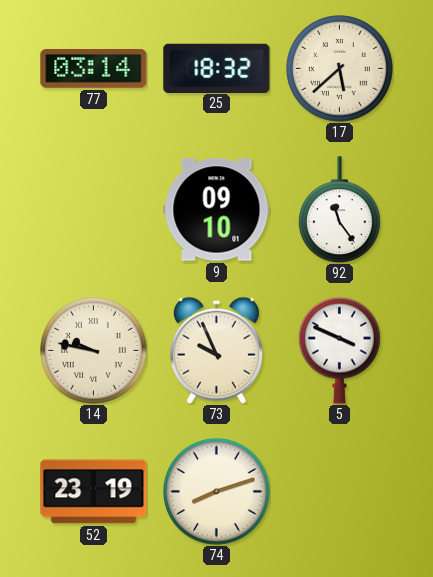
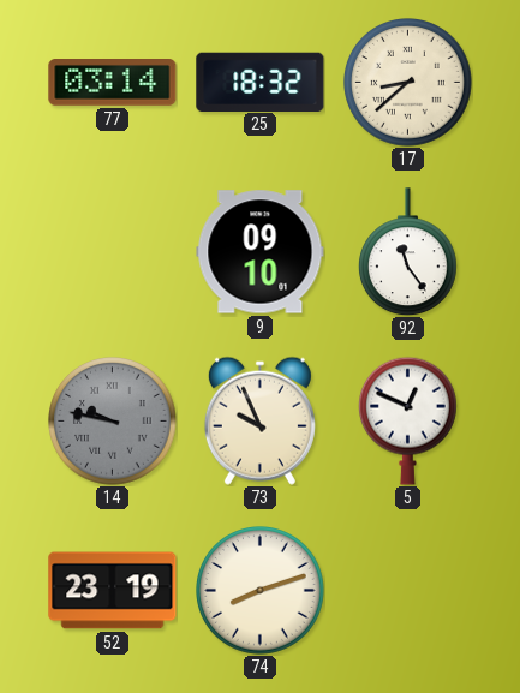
17: 5:38 -> 8:38
14 dial: cream -> grey
5: 3:49 -> 12:49
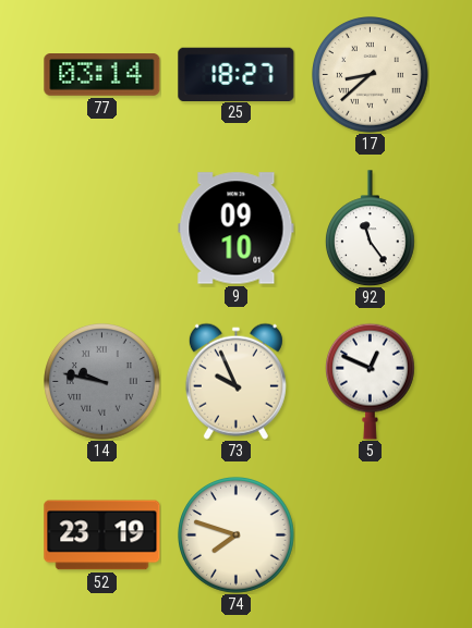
25: 18:32 -> 18:27
74: 8:12 -> 7:48
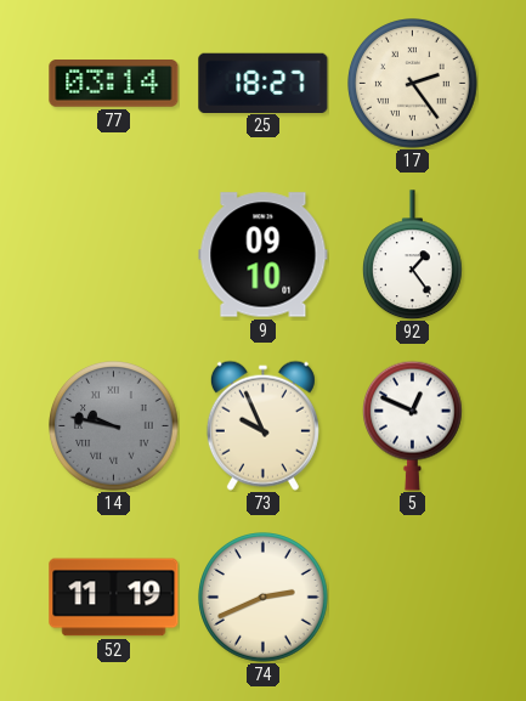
17: 8:38 -> 2:24
92: 11:24 -> 1:24
52: 23:19 -> 11:19
74: 7:48 -> 2:41
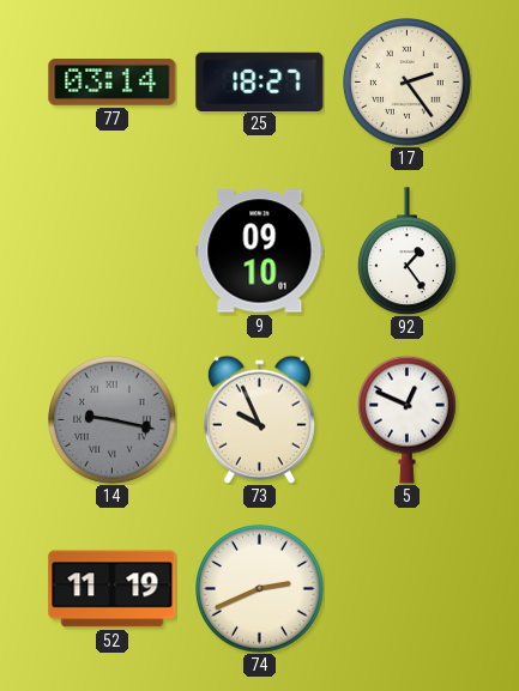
14: 9:47 -> 9:17
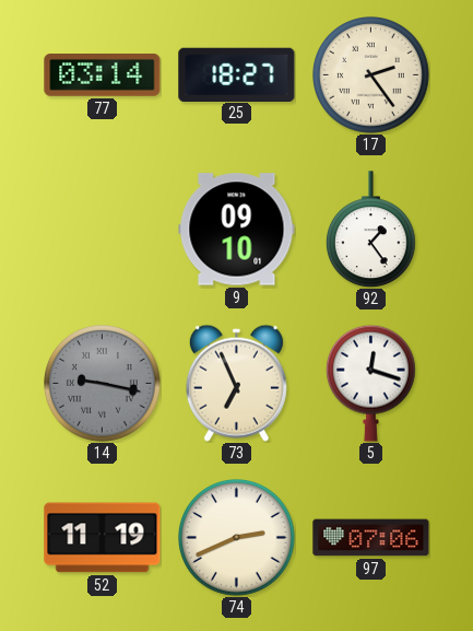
73: 9:56 -> 6:56
5: 12:49 -> 12:18
97: none -> 07:06
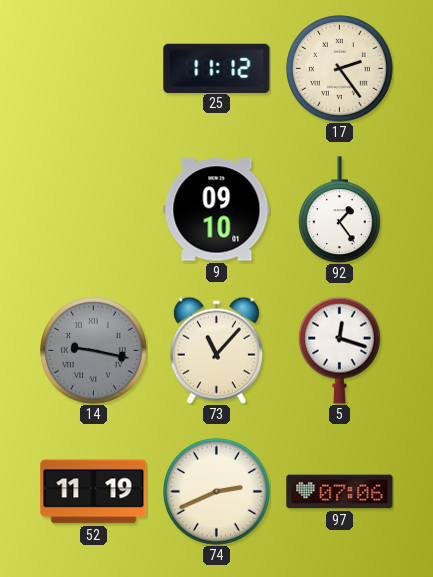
77: 03:14 -> none
25: 18:27 -> 11:12
73: 6:56 -> 11:07
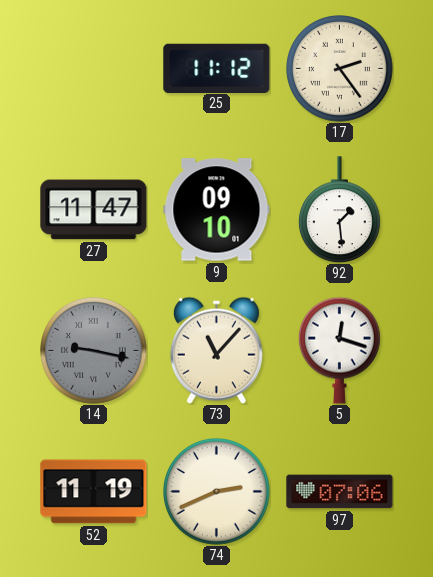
27: none -> 11:47
92: 1:24 -> 1:29
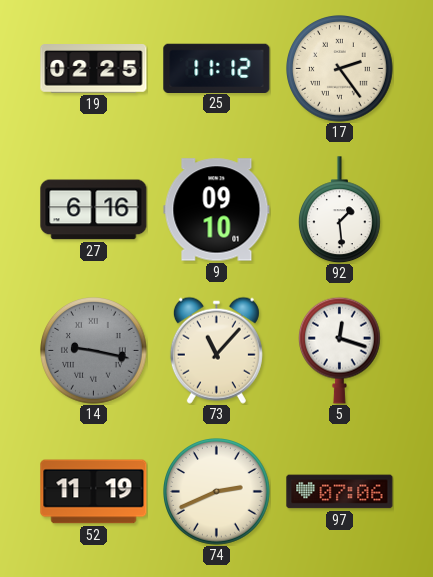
19: none -> 02:25
27: 11:47 -> 6:16
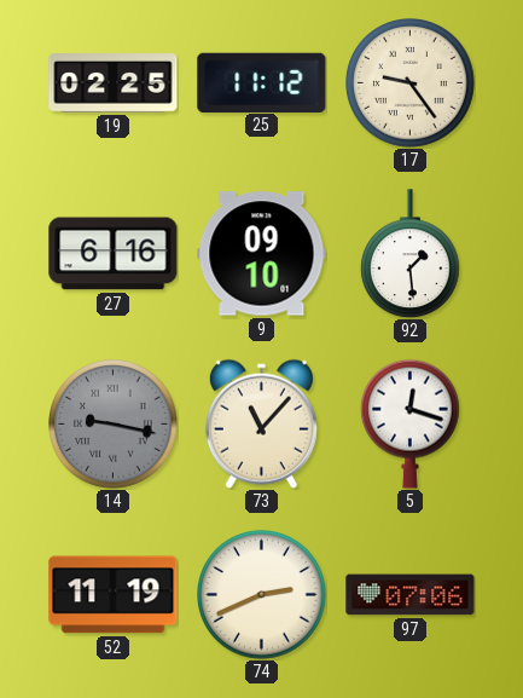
17: 2:24 -> 9:24
